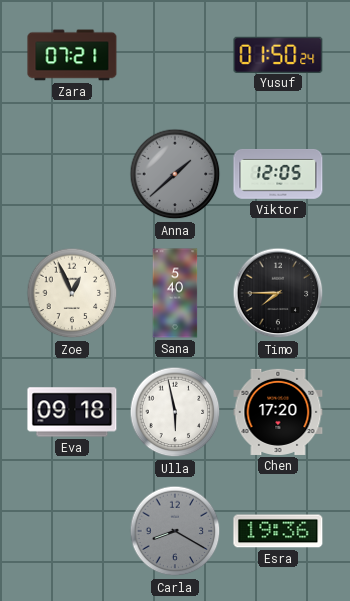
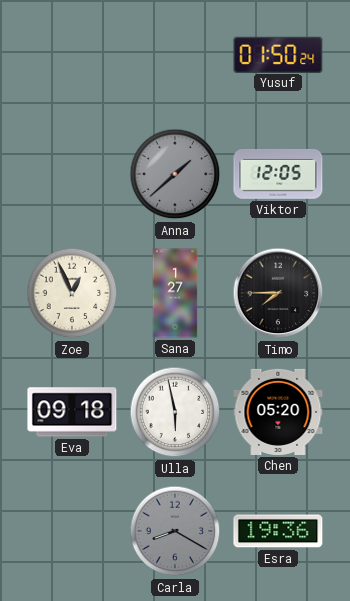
Zara: 07:21 -> none
Sana: 5:40 -> 1:27
Chen: 17:20 -> 05:20
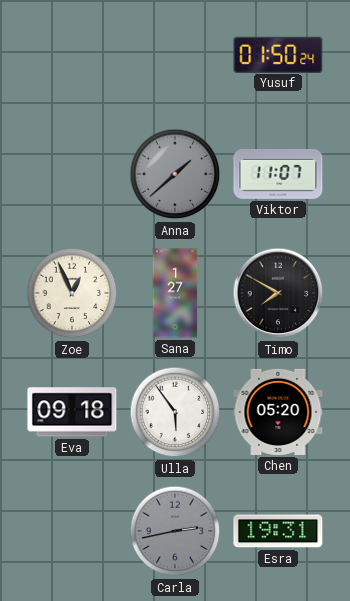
Viktor: 12:05 -> 11:07
Timo: 7:45 -> 7:50
Ulla: 5:58 -> 5:54
Carla: 8:20 -> 2:43
Esra: 19:36 -> 19:31
